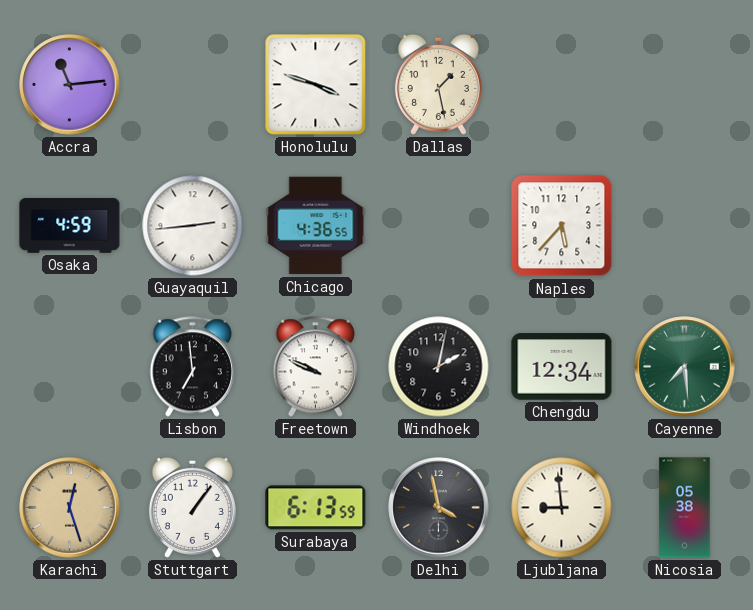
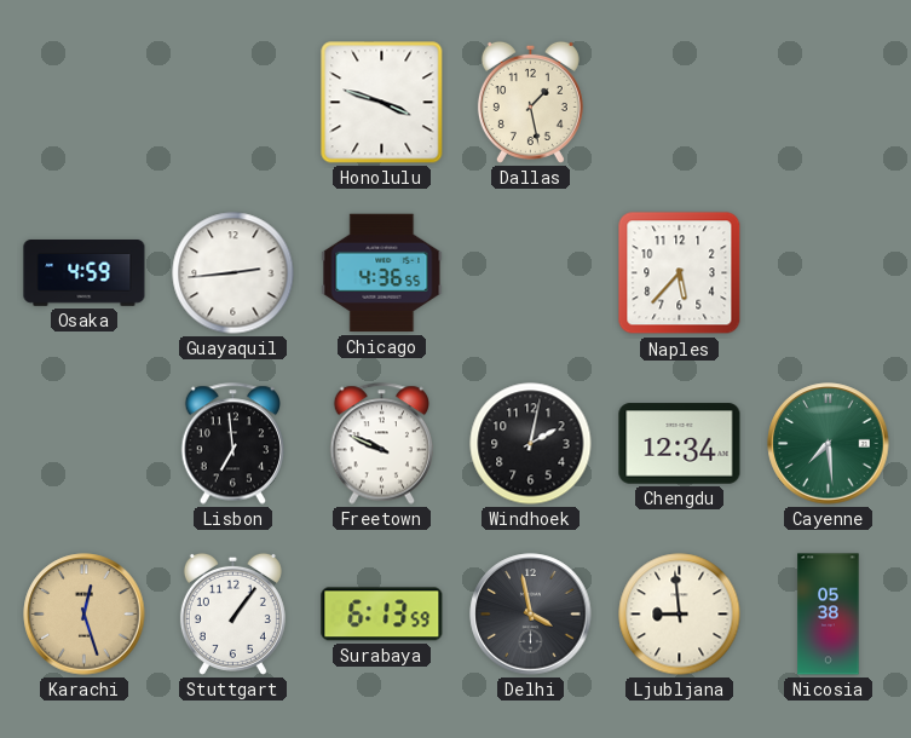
Accra: 11:14 -> none
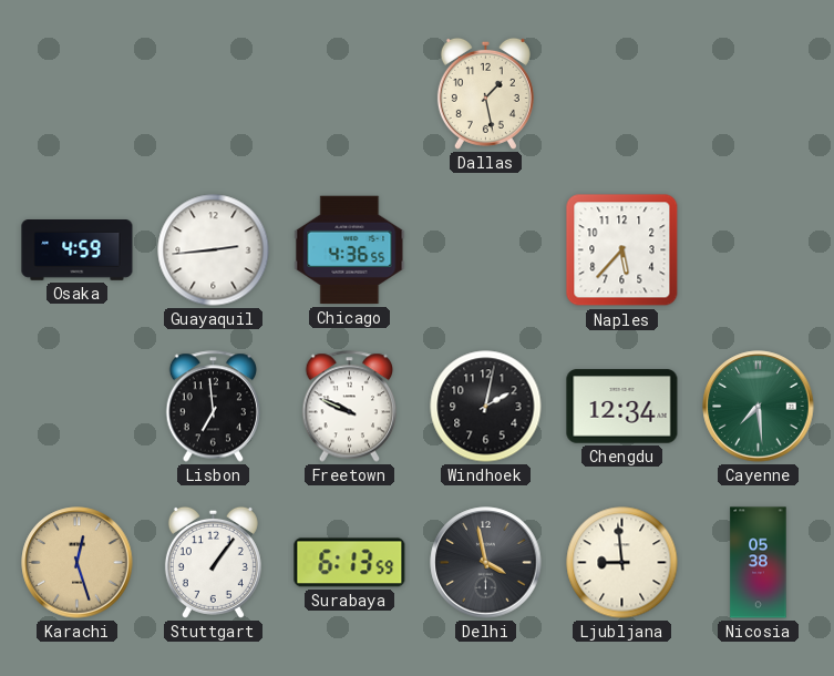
Honolulu: 3:48 -> none
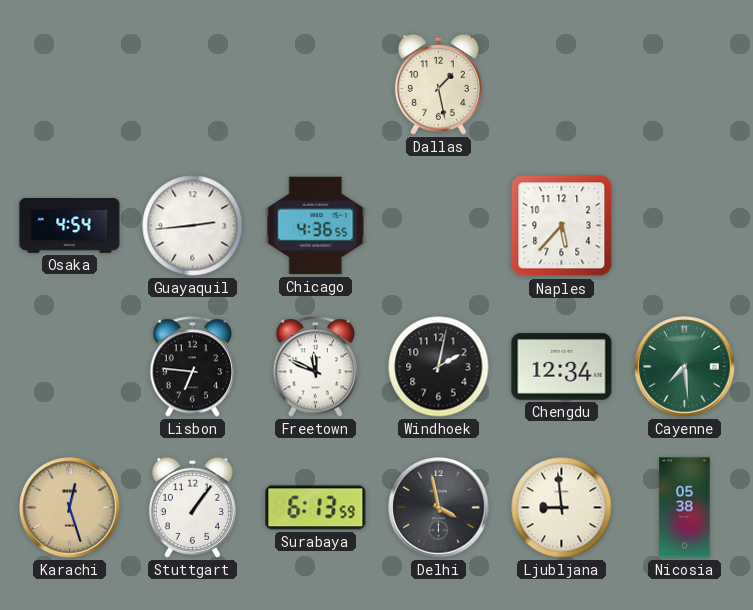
Osaka: 4:59 -> 4:54
Lisbon: 6:59 -> 6:46
Freetown: 9:49 -> 11:49
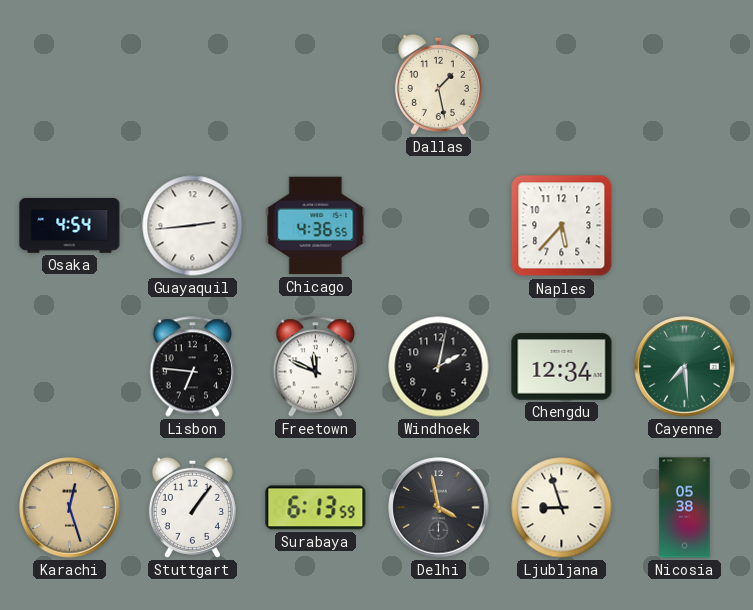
Ljubljana: 8:59 -> 8:57
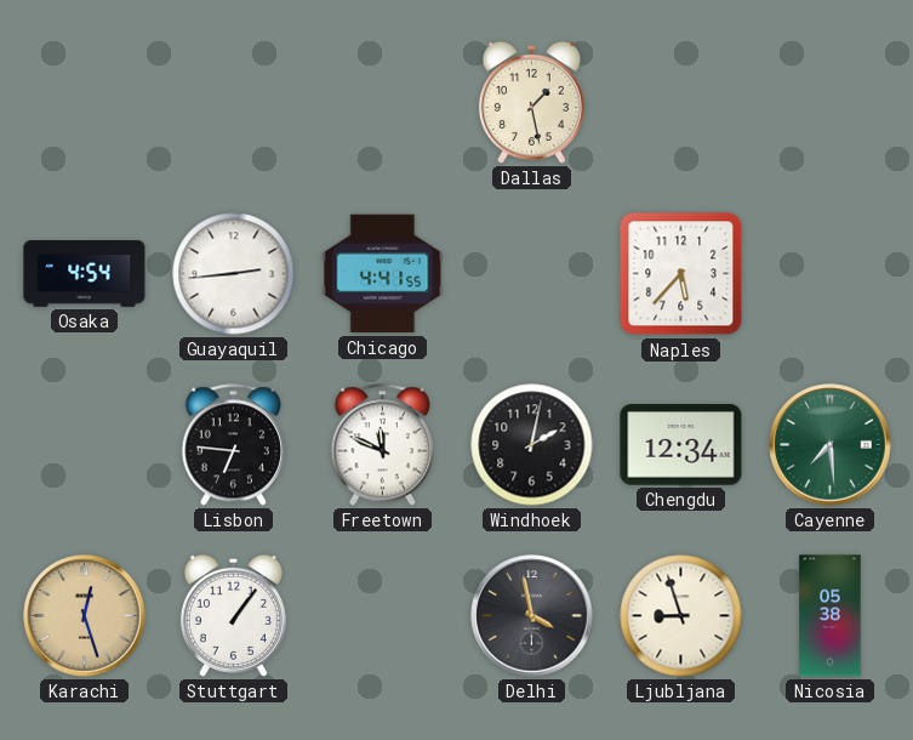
Chicago: 4:36 -> 4:41
Surabaya: 6:13 -> none
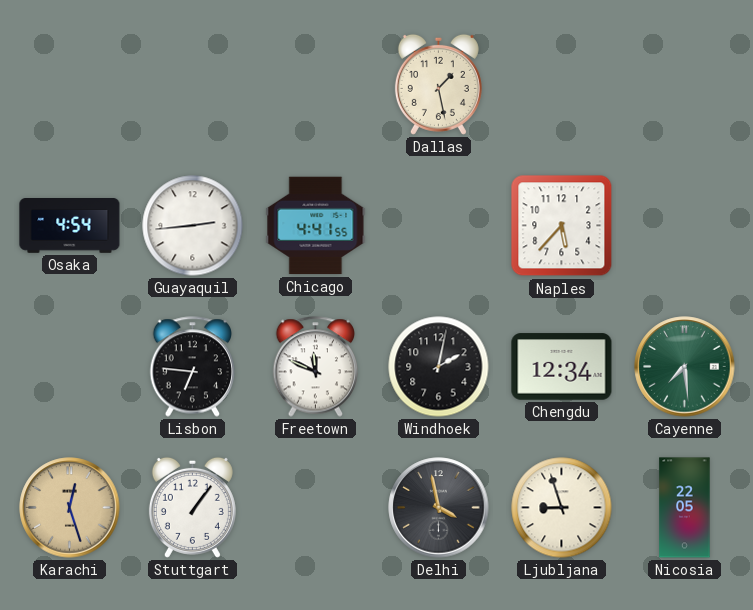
Nicosia: 05:38 -> 22:05
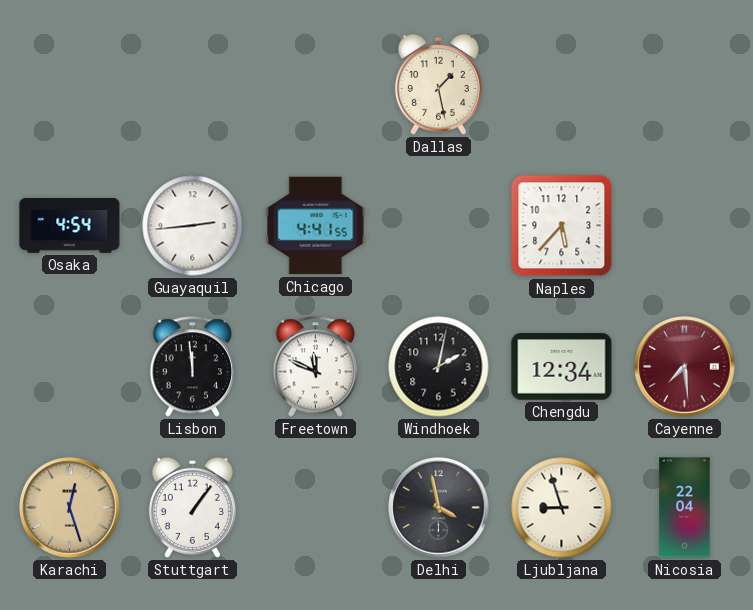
Lisbon: 6:46 -> 11:59
Cayenne dial: green -> burgundy
Nicosia: 22:05 -> 22:04
